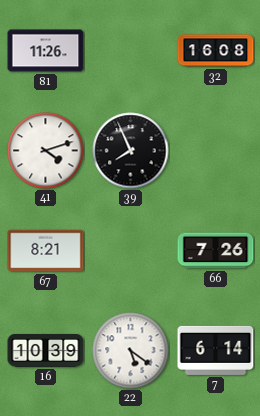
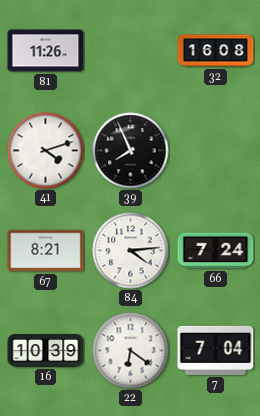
84: none -> 4:14
66: 7:26 -> 7:24
22: 5:21 -> 6:21
7: 6:14 -> 7:04
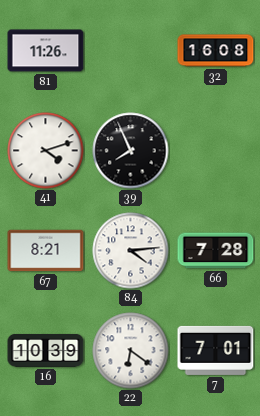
66: 7:24 -> 7:28
7: 7:04 -> 7:01
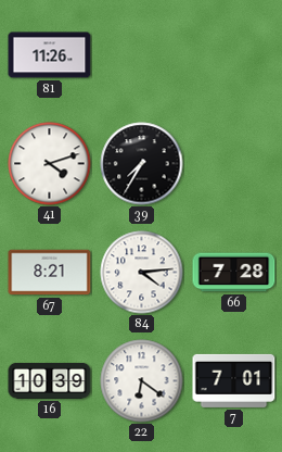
32: 16:08 -> none
39: 7:56 -> 7:35
